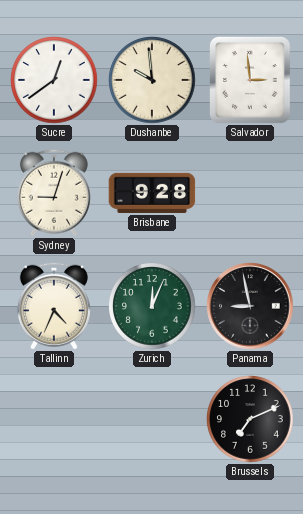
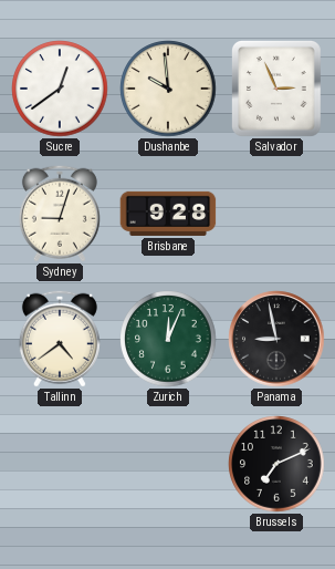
Salvador: 2:59 -> 2:56
Tallinn: 4:34 -> 4:39
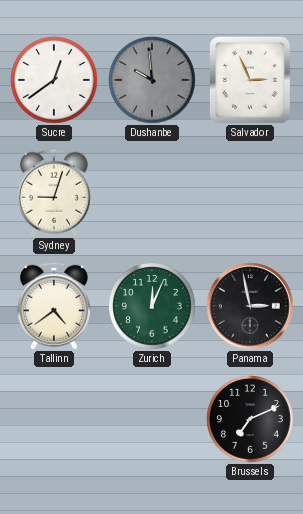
Dushanbe dial: cream -> grey
Brisbane: 9:28 -> none
Panama: 8:58 -> 2:58
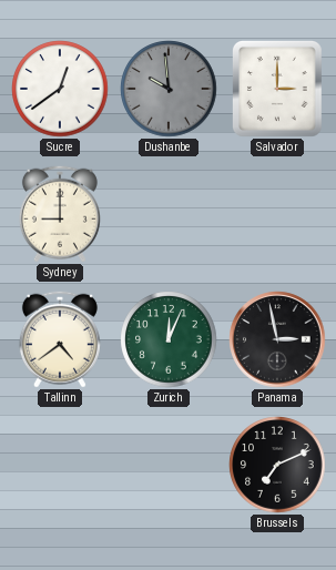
Salvador: 2:56 -> 3:00
Sydney: 9:03 -> 9:00
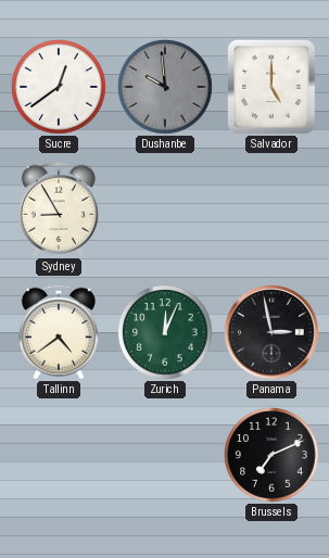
Salvador: 3:00 -> 5:00
Sydney: 9:00 -> 8:55
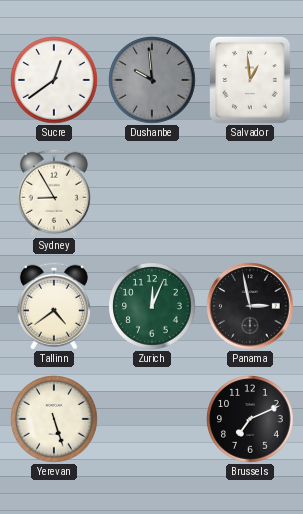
Salvador: 5:00 -> 12:59
Yerevan: none -> 5:27
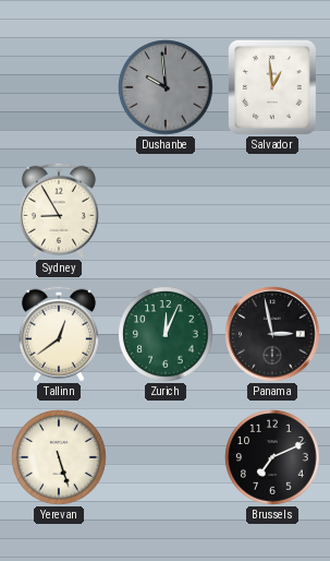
Sucre: 12:39 -> none
Tallinn: 4:39 -> 12:39
